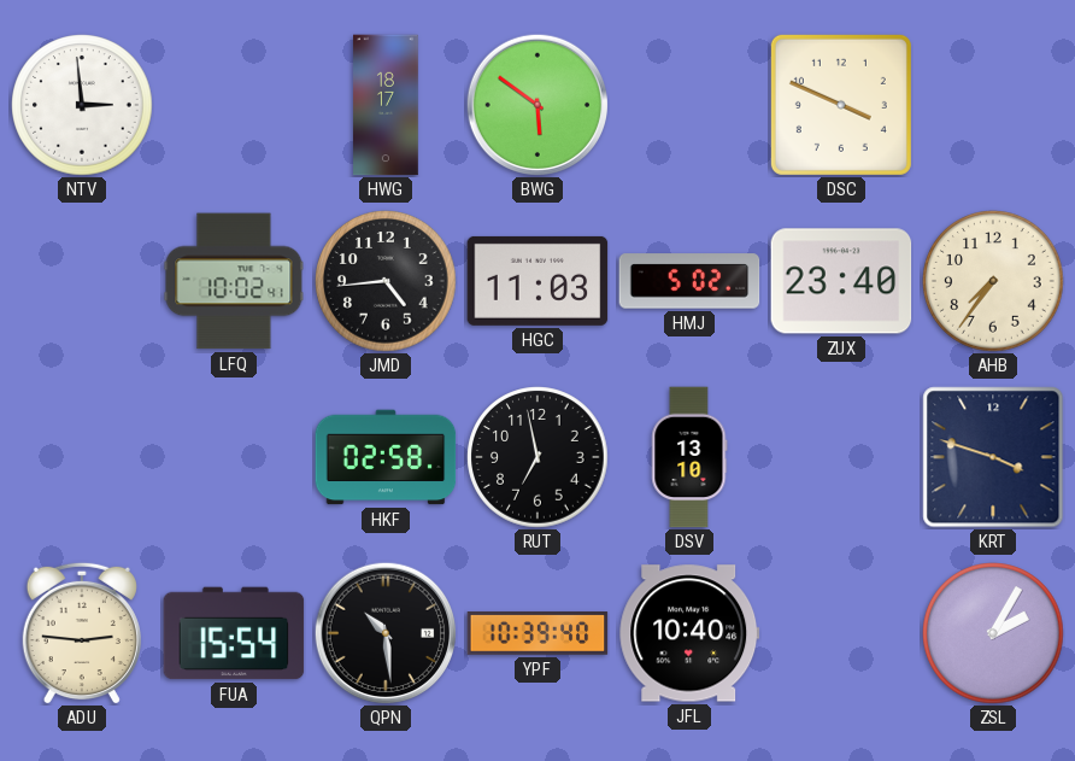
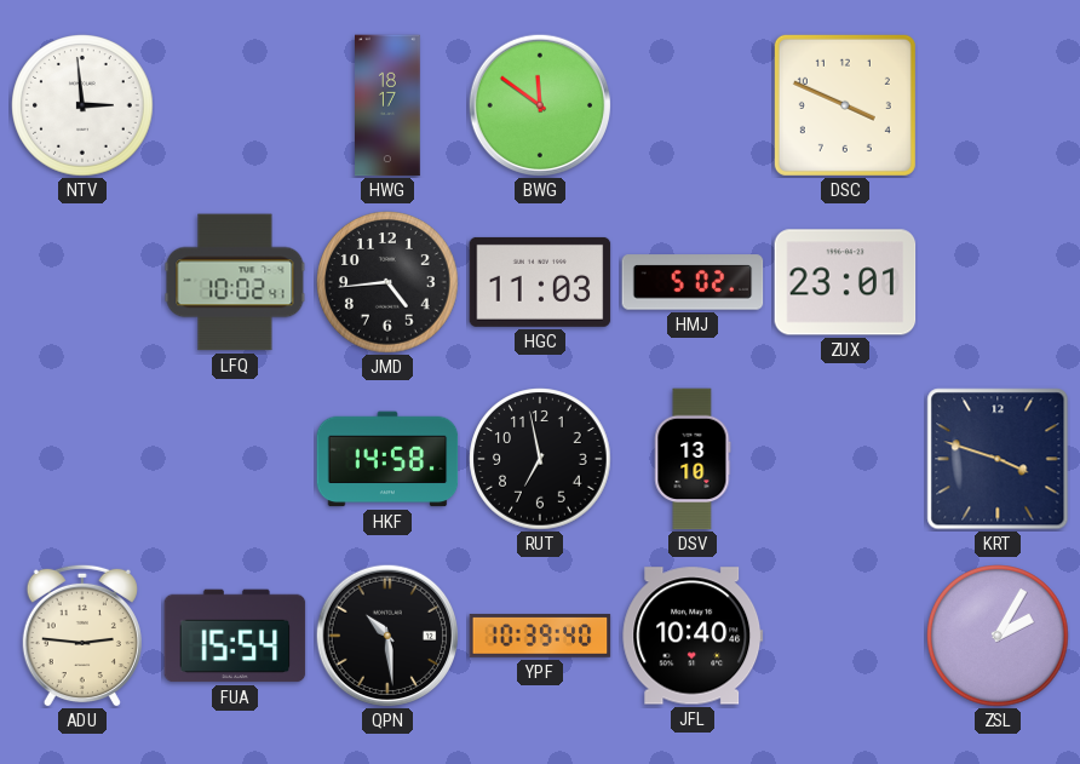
BWG: 5:51 -> 11:51
ZUX: 23:40 -> 23:01
AHB: 7:36 -> none
HKF: 02:58 -> 14:58
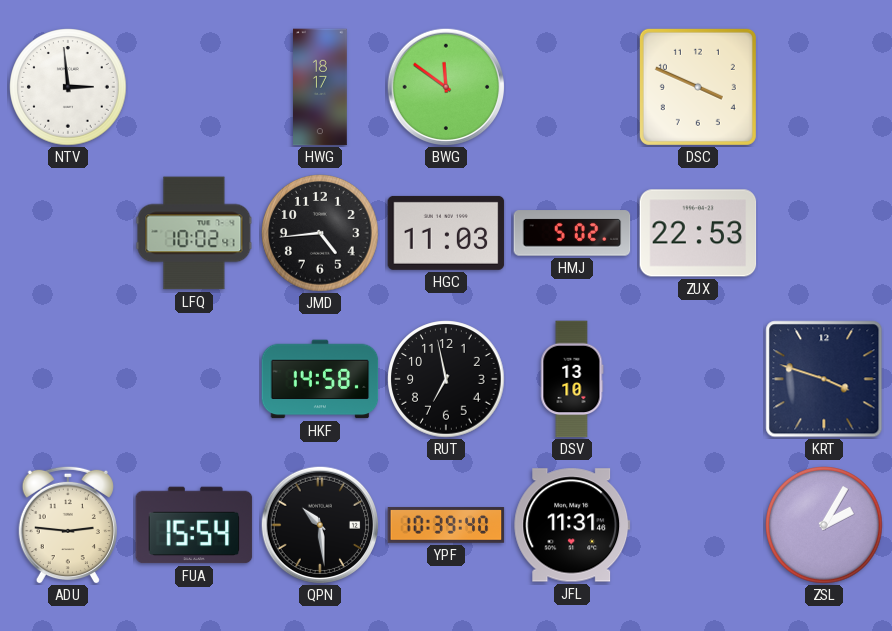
ZUX: 23:01 -> 22:53
JFL: 10:40 -> 11:31
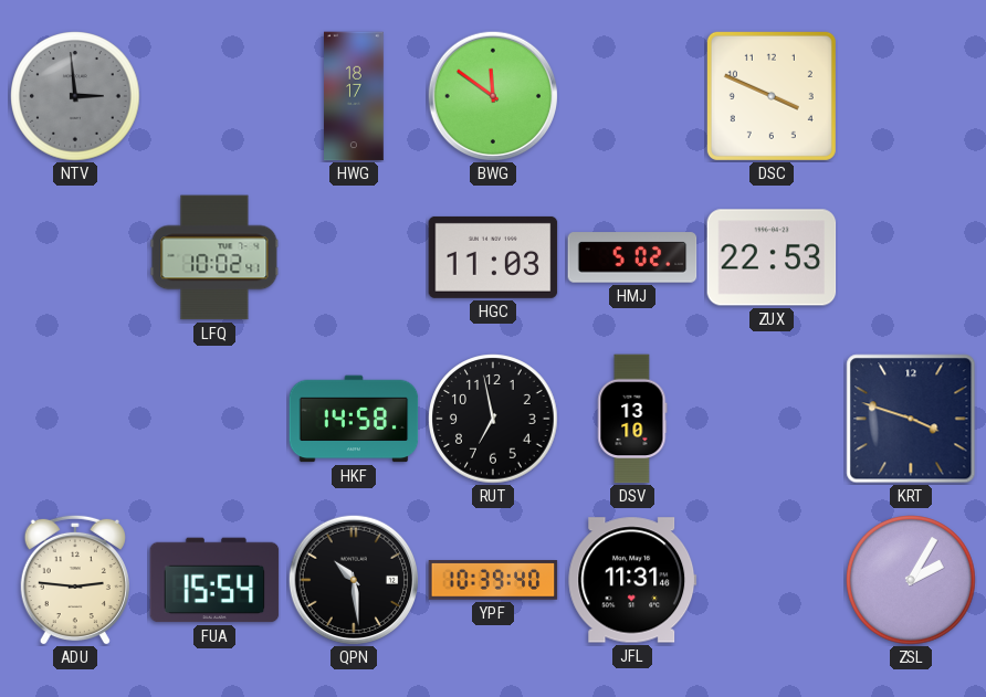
NTV dial: white -> grey
JMD: 4:44 -> none
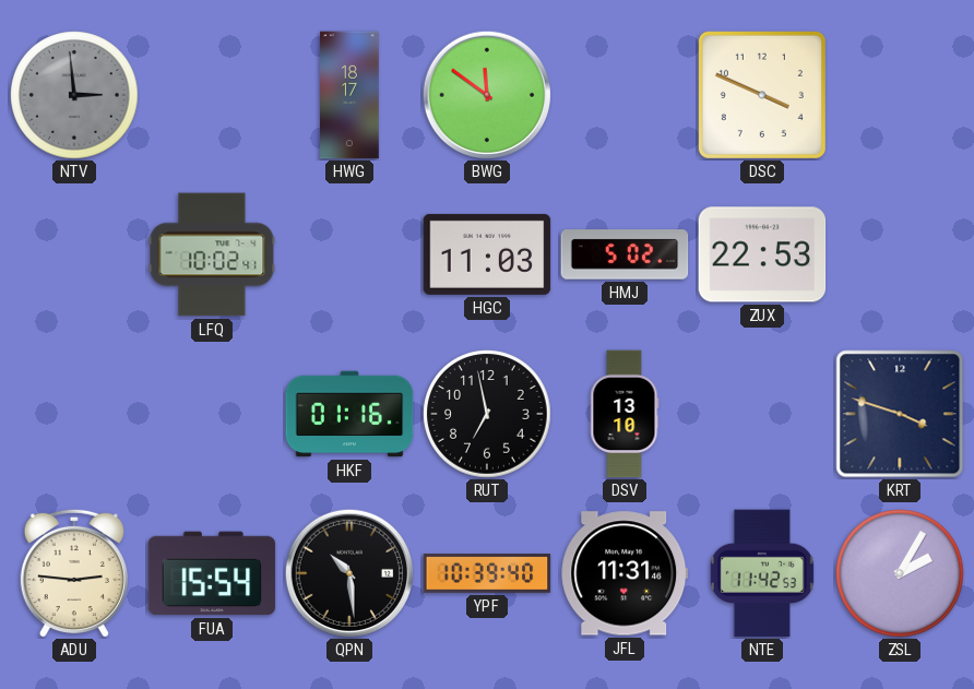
HKF: 14:58 -> 01:16
NTE: none -> 11:42
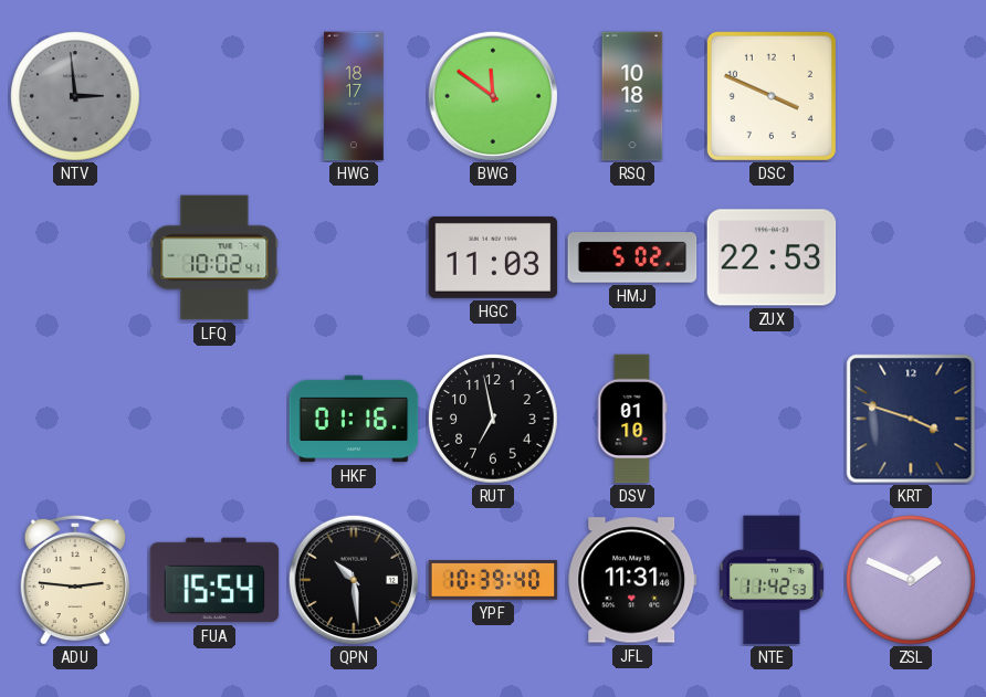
RSQ: none -> 10:18
DSV: 13:10 -> 01:10
ZSL: 2:05 -> 1:49
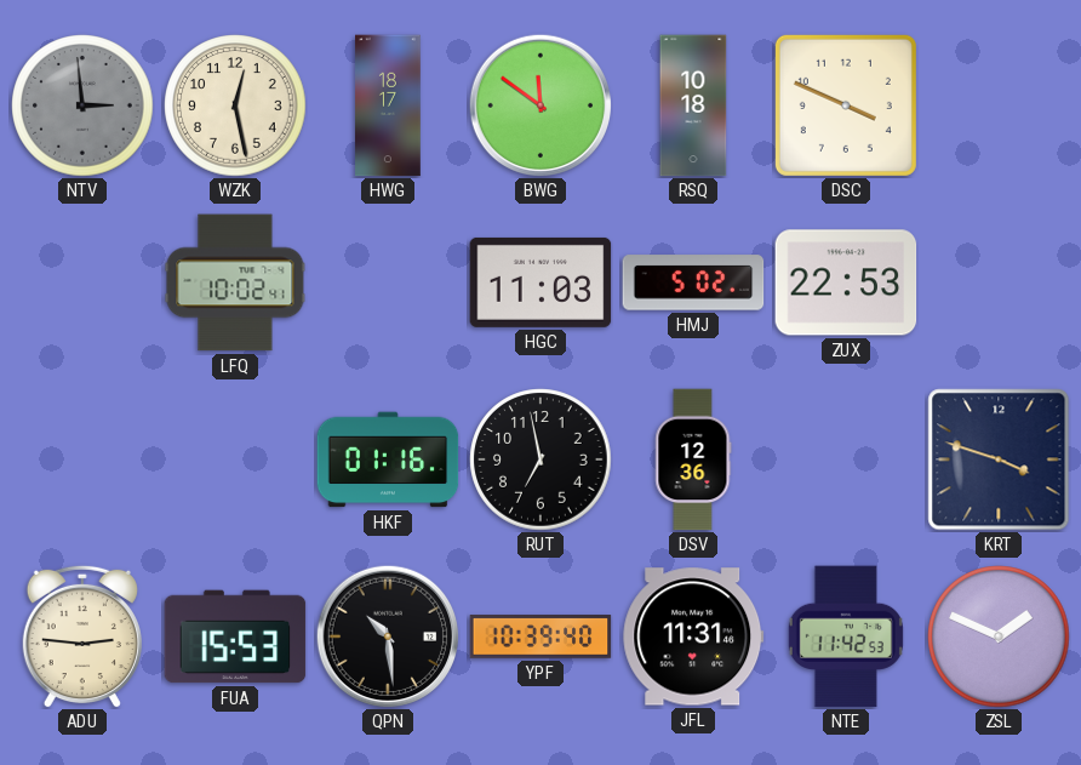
WZK: none -> 12:28
DSV: 01:10 -> 12:36
FUA: 15:54 -> 15:53
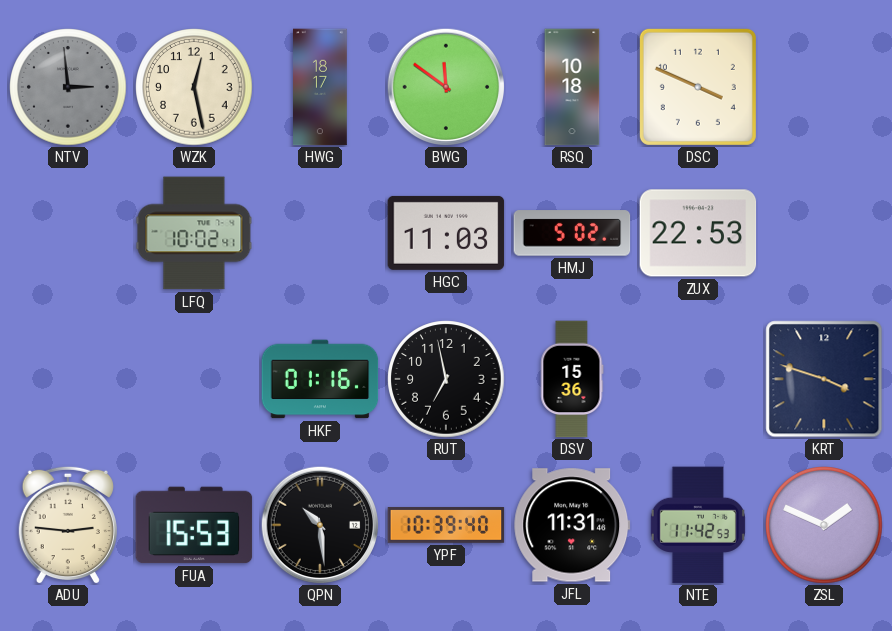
DSV: 12:36 -> 15:36
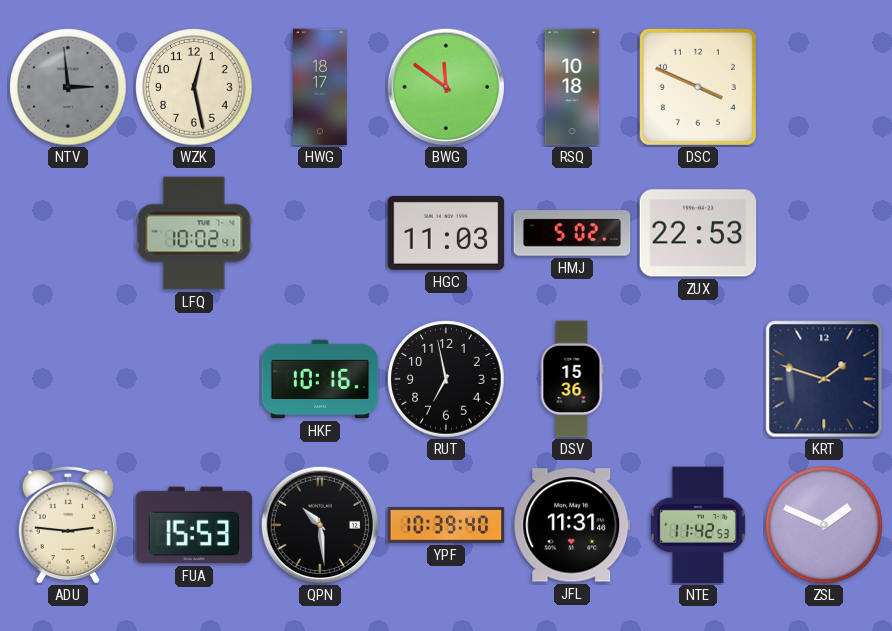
HKF: 01:16 -> 10:16
KRT: 3:48 -> 1:48
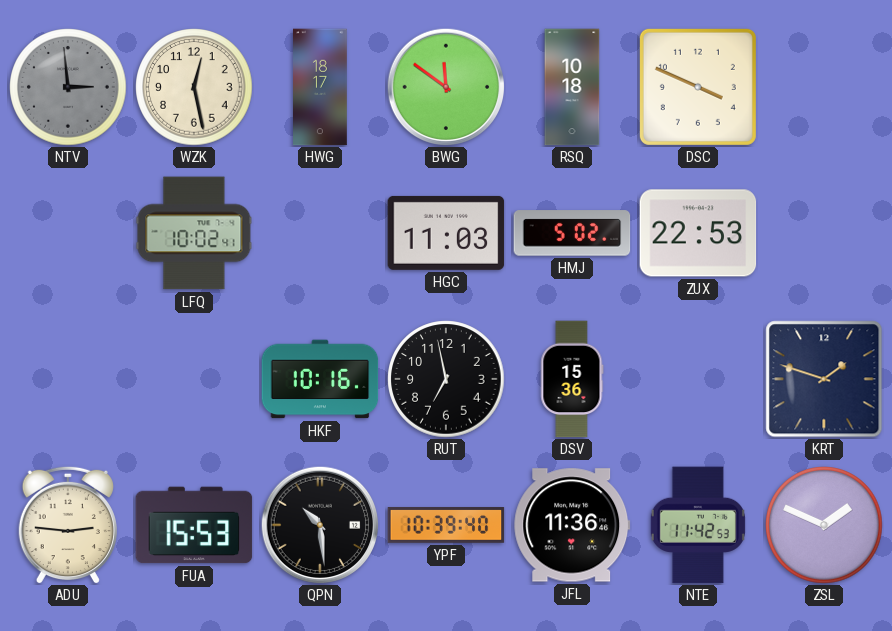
JFL: 11:31 -> 11:36
